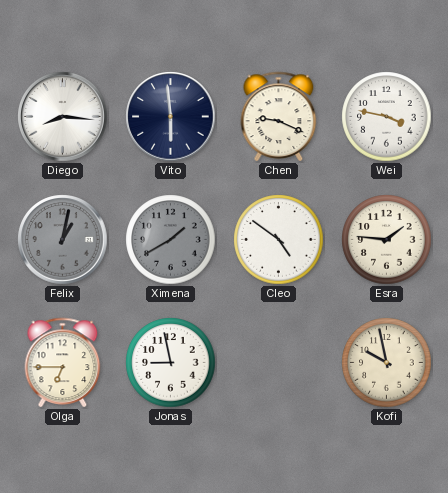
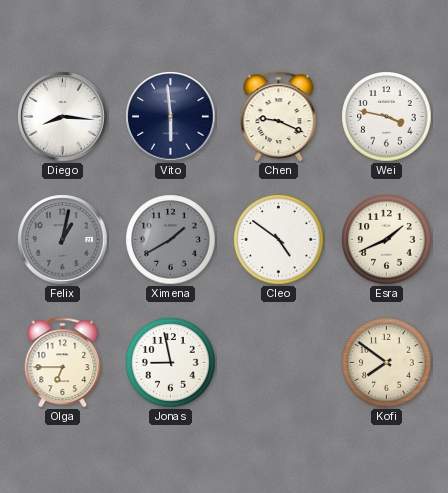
Esra: 1:46 -> 1:41
Kofi: 9:58 -> 7:51
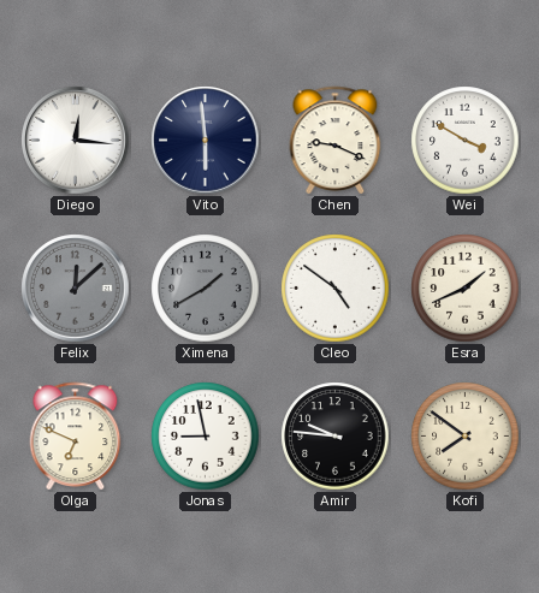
Diego: 8:16 -> 12:16
Wei: 3:47 -> 3:50
Felix: 1:02 -> 12:08
Olga: 6:45 -> 6:49
Amir: none -> 9:46
